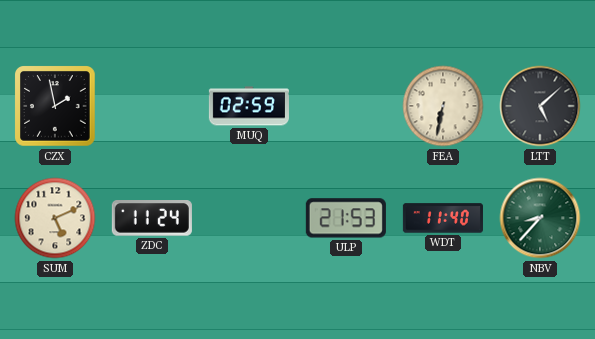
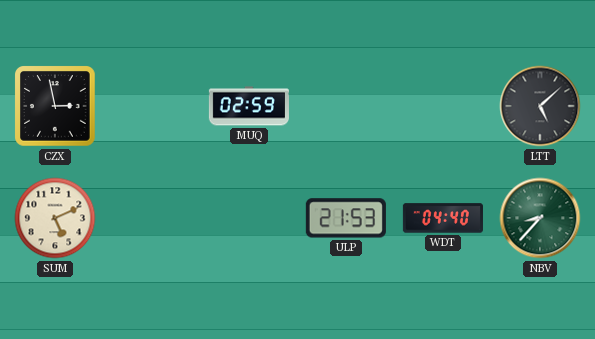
CZX: 1:58 -> 2:58
FEA: 6:32 -> none
ZDC: 11:24 -> none
WDT: 11:40 -> 04:40
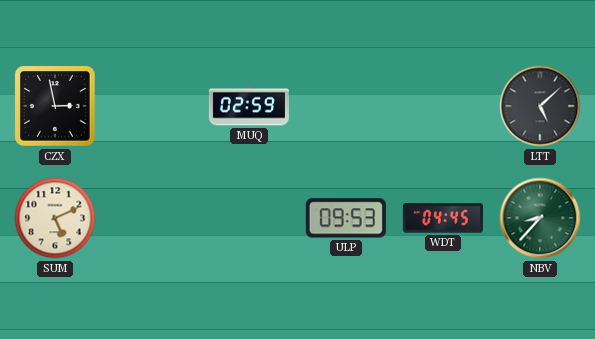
ULP: 21:53 -> 09:53
WDT: 04:40 -> 04:45
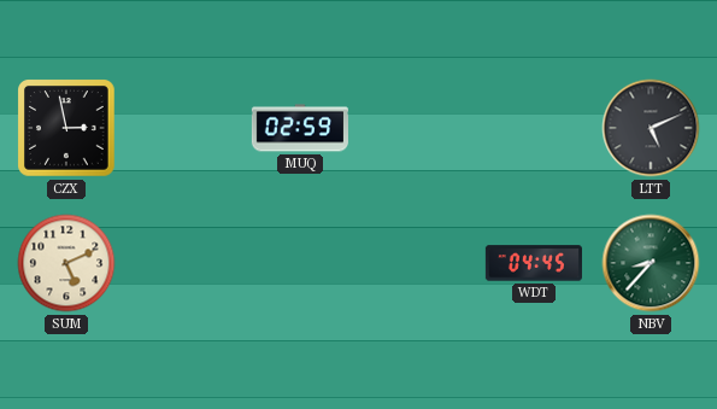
LTT: 5:08 -> 5:11
ULP: 09:53 -> none
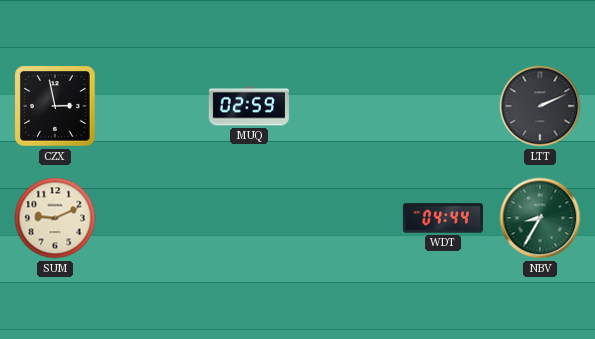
LTT: 5:11 -> 2:11
SUM: 5:11 -> 9:11
WDT: 04:45 -> 04:44
NBV: 8:37 -> 8:35
